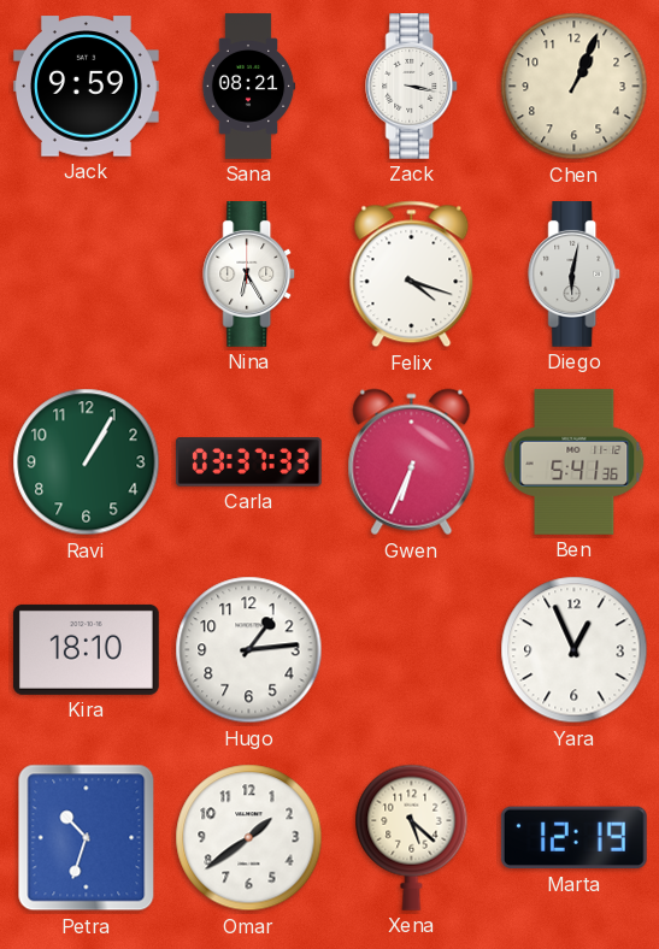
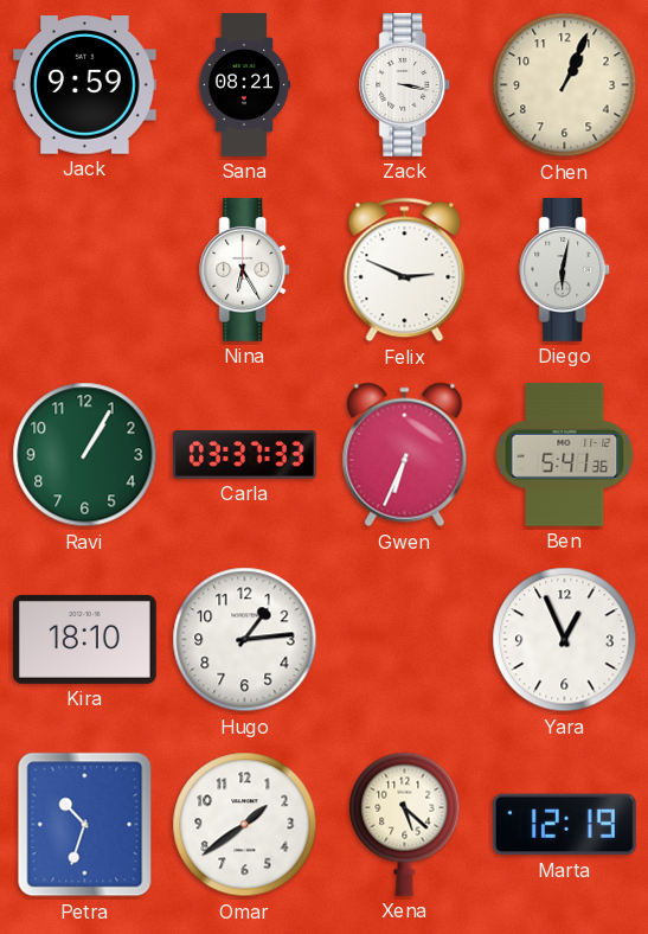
Felix: 4:18 -> 2:49
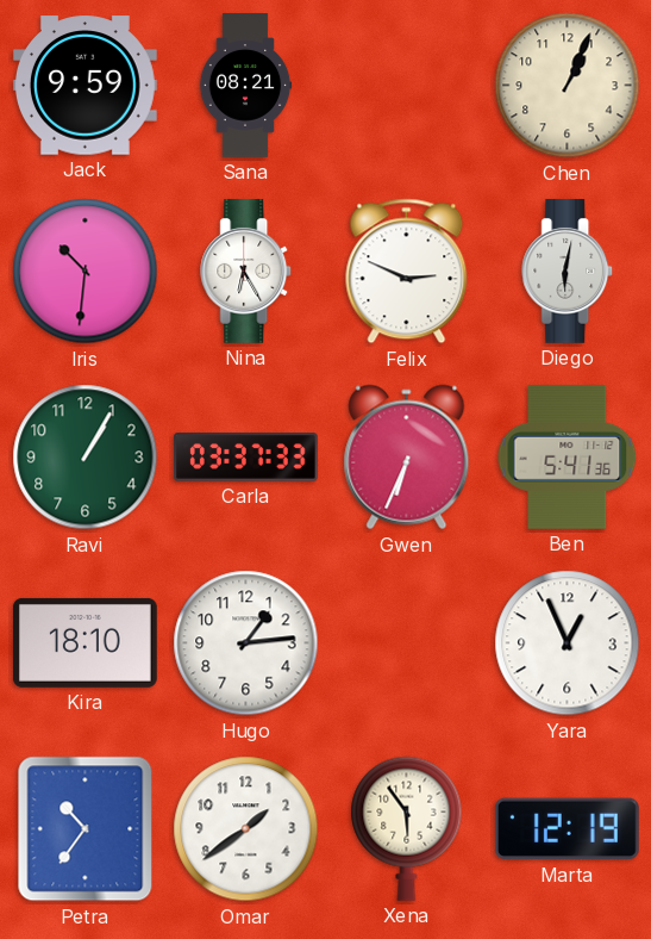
Zack: 3:17 -> none
Iris: none -> 10:31
Petra: 10:33 -> 10:36
Xena: 5:22 -> 5:54
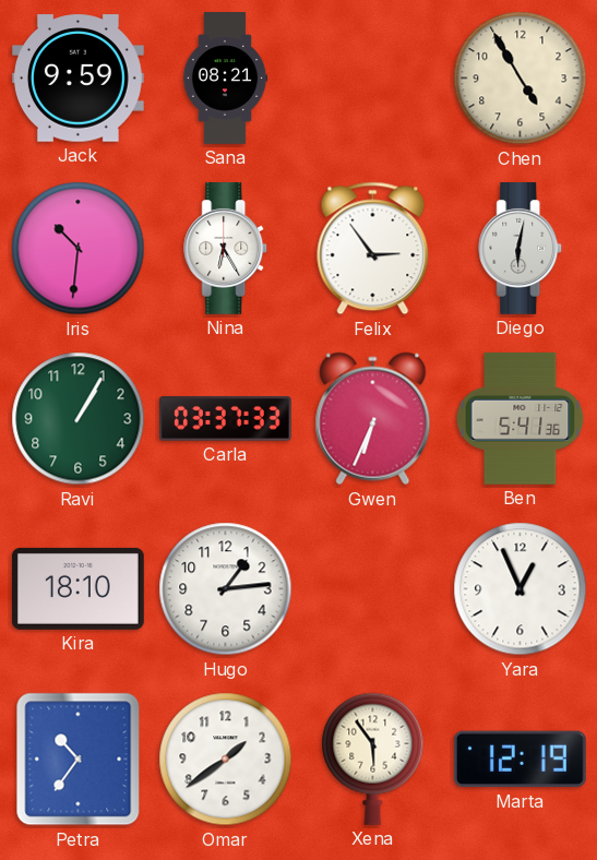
Chen: 1:04 -> 4:55
Felix: 2:49 -> 2:54
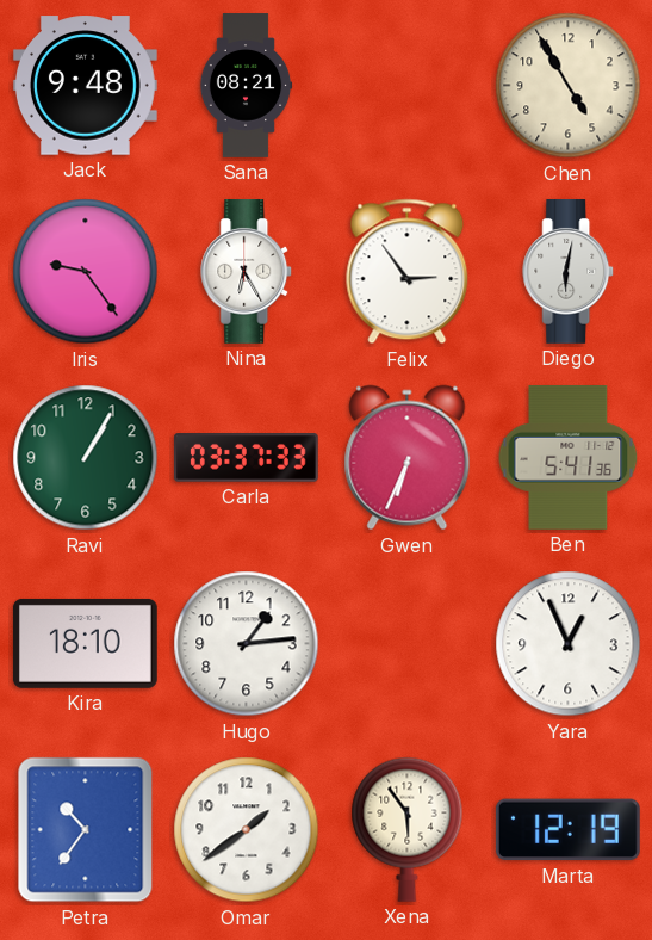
Jack: 9:59 -> 9:48
Iris: 10:31 -> 9:24
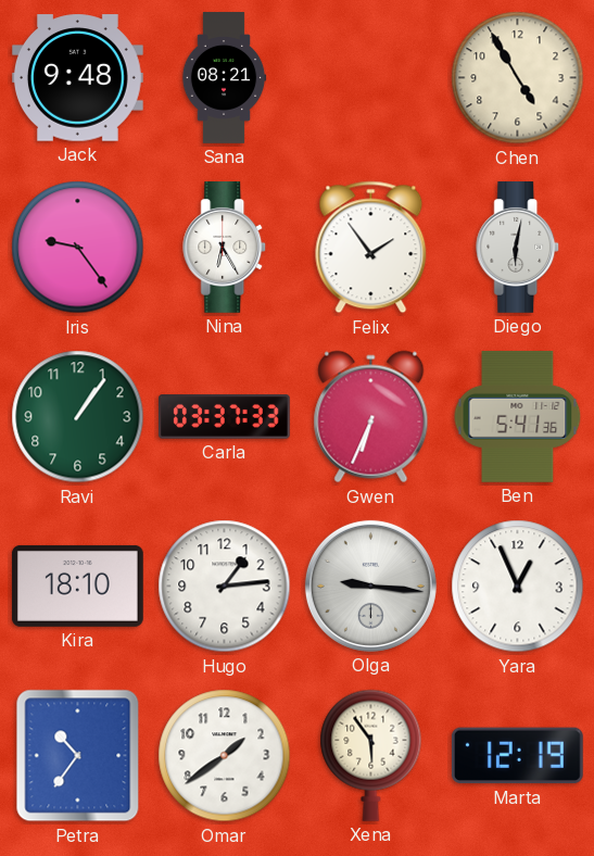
Felix: 2:54 -> 1:54
Ravi: 1:05 -> 1:06
Olga: none -> 9:16
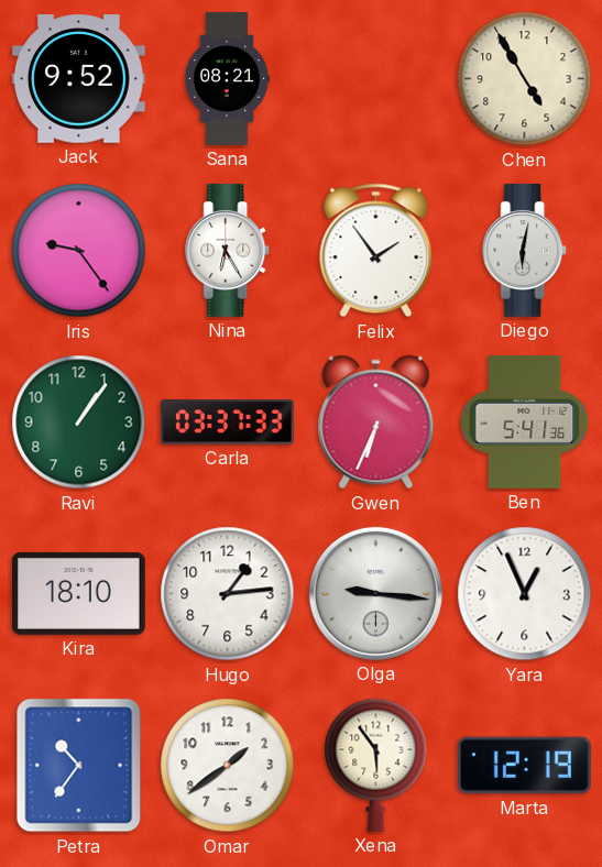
Jack: 9:48 -> 9:52
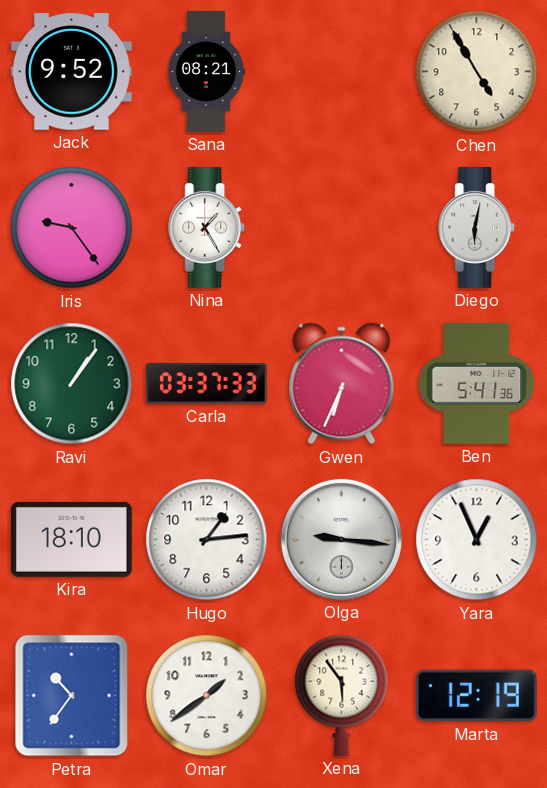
Nina: 6:25 -> 1:25
Felix: 1:54 -> none
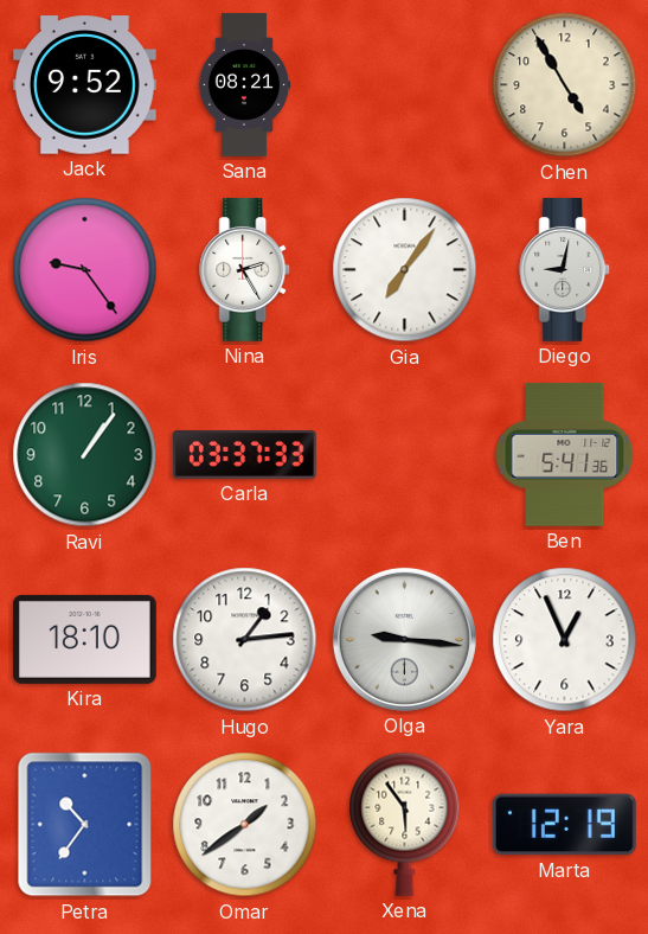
Nina: 1:25 -> 2:25
Gia: none -> 7:06
Diego: 6:02 -> 9:02
Gwen: 6:34 -> none
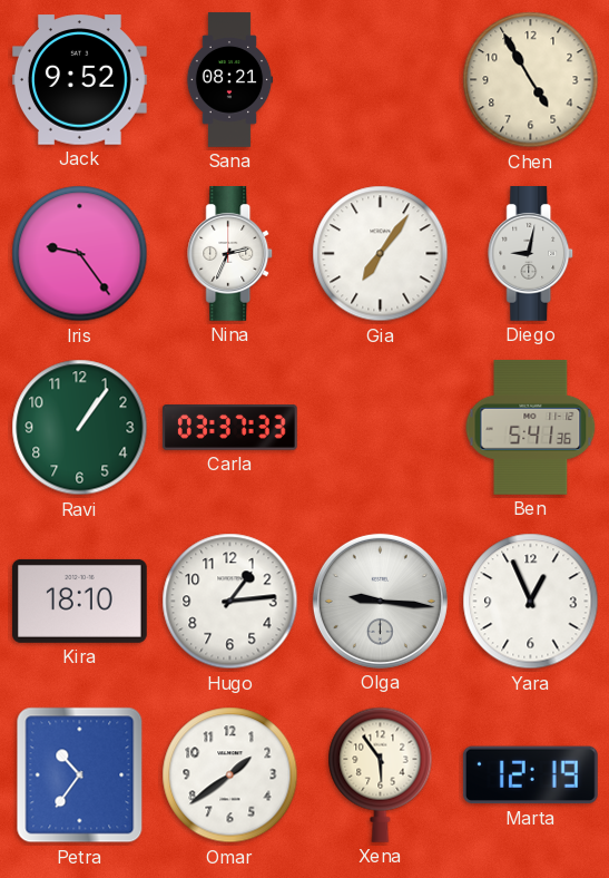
Nina: 2:25 -> 2:34
